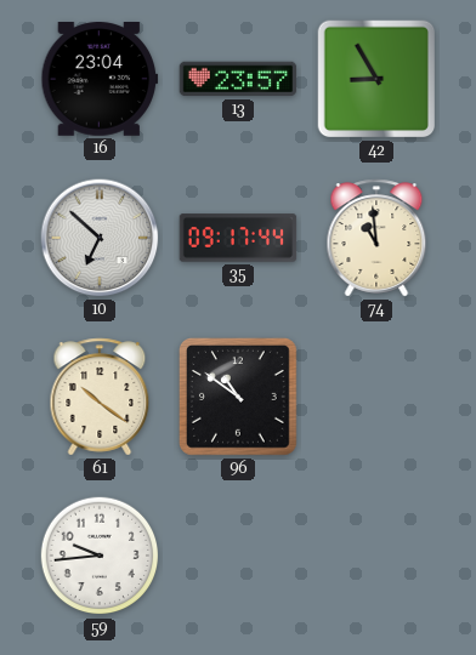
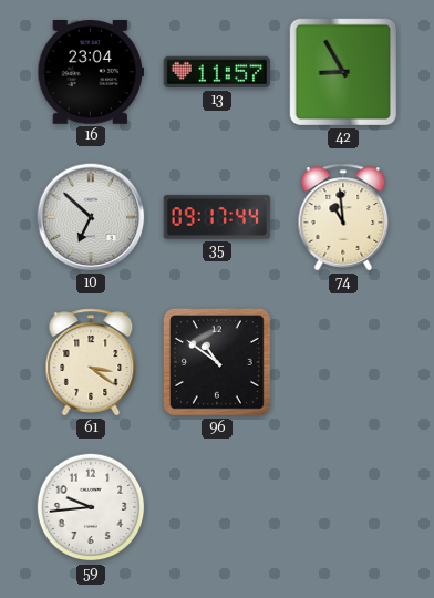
13: 23:57 -> 11:57
61: 10:21 -> 3:21
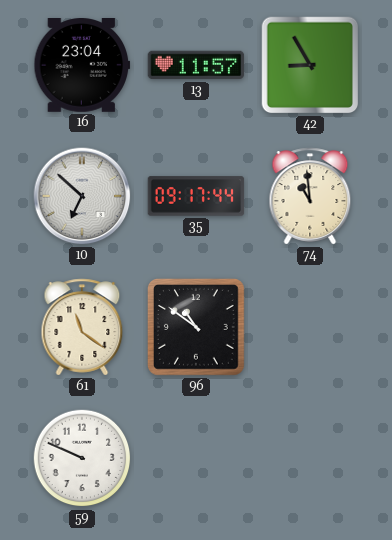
61: 3:21 -> 11:21
59: 9:44 -> 9:49
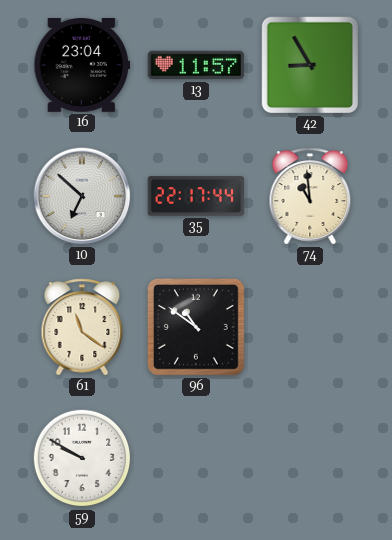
35: 09:17 -> 22:17
59: 9:49 -> 9:50
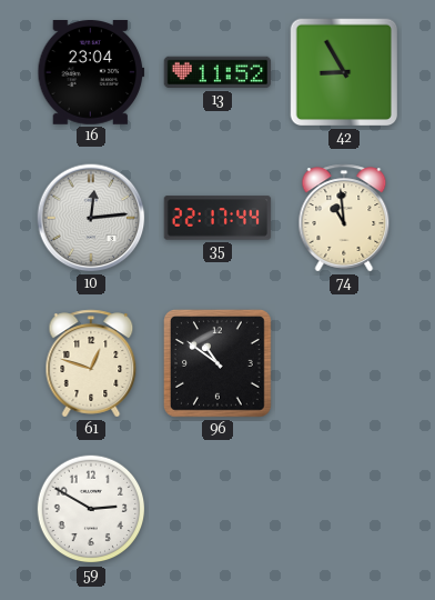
13: 11:57 -> 11:52
10: 6:52 -> 12:14
61: 11:21 -> 12:48
59: 9:50 -> 2:50
